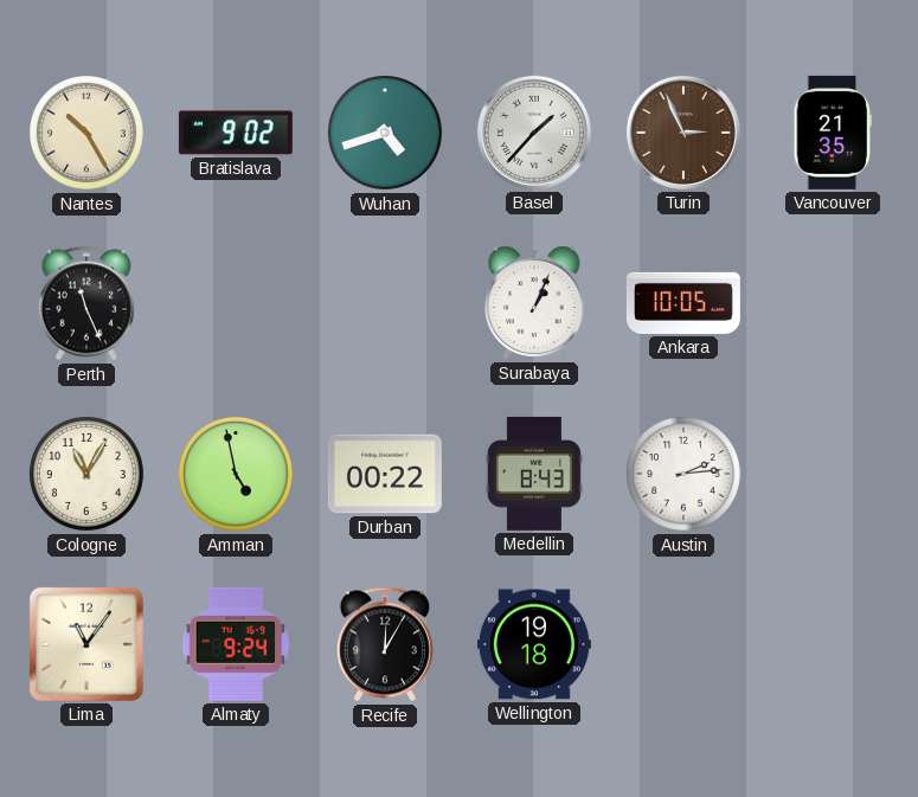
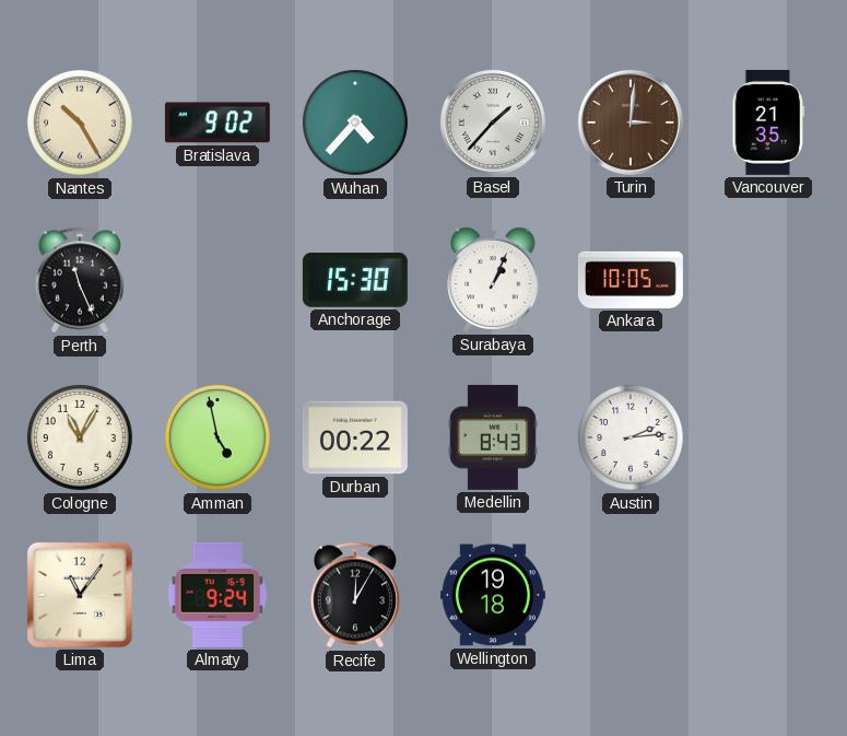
Wuhan: 4:42 -> 4:37
Turin: 2:56 -> 3:01
Anchorage: none -> 15:30
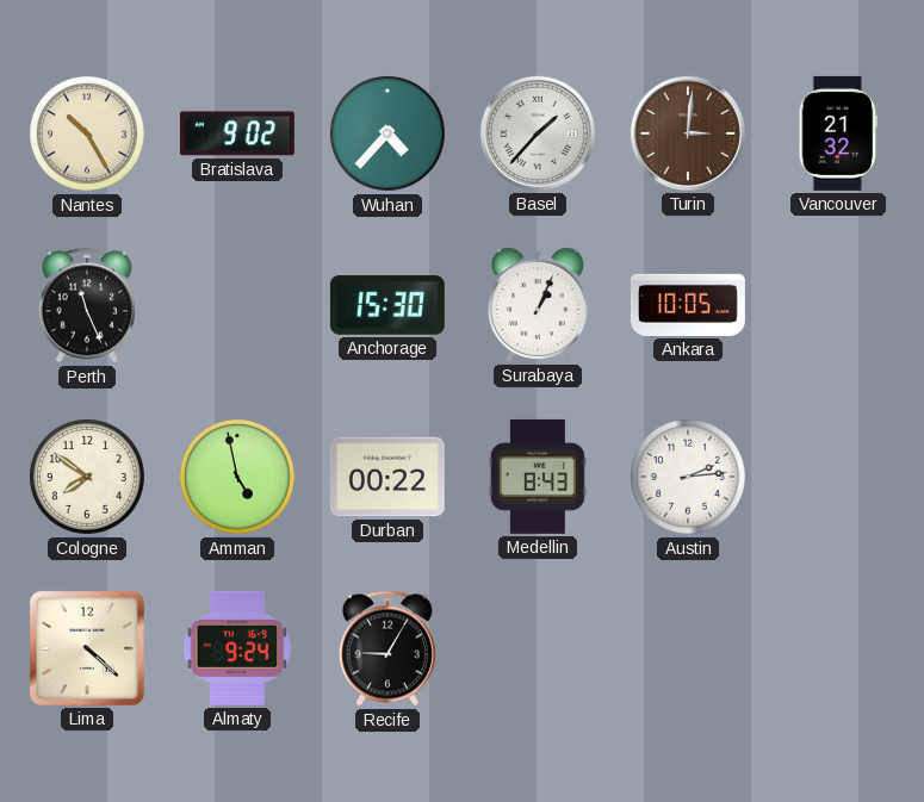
Vancouver: 21:35 -> 21:32
Cologne: 11:05 -> 7:51
Lima: 11:06 -> 4:22
Recife: 12:05 -> 9:05
Wellington: 19:18 -> none
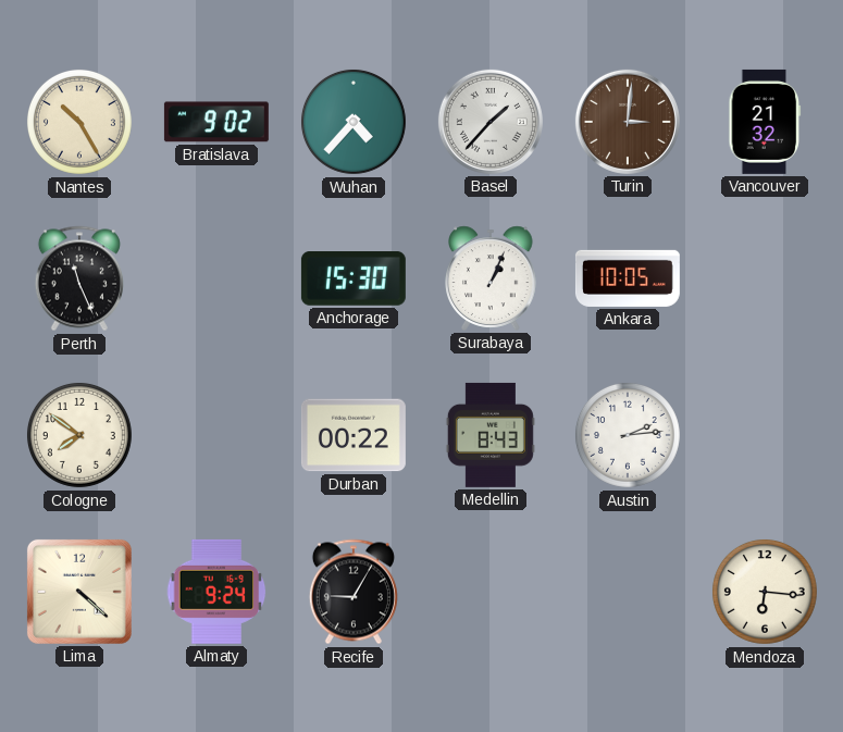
Amman: 4:58 -> none
Mendoza: none -> 6:16
